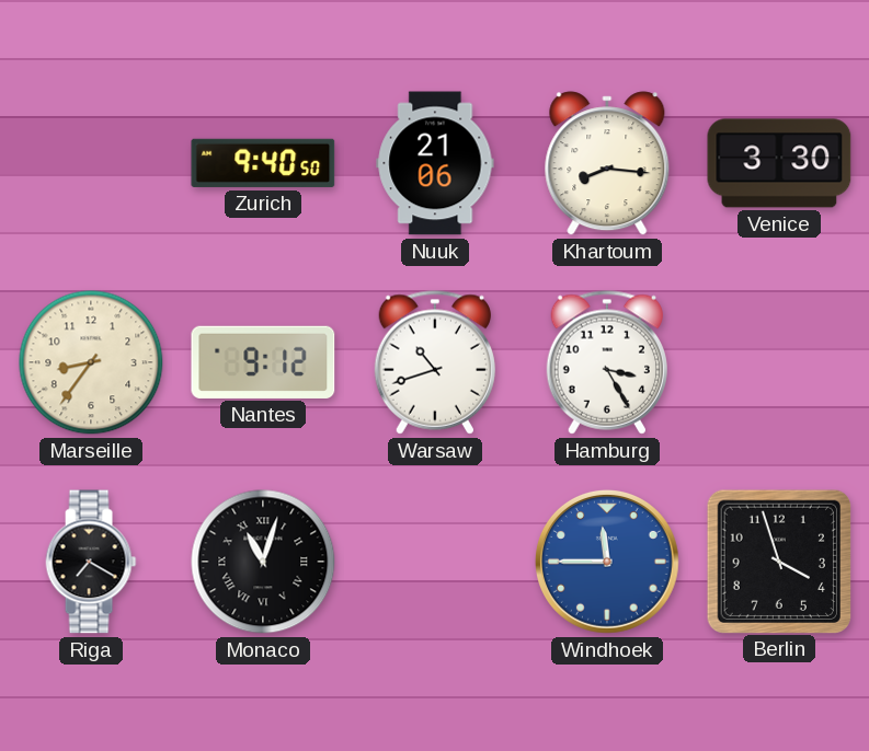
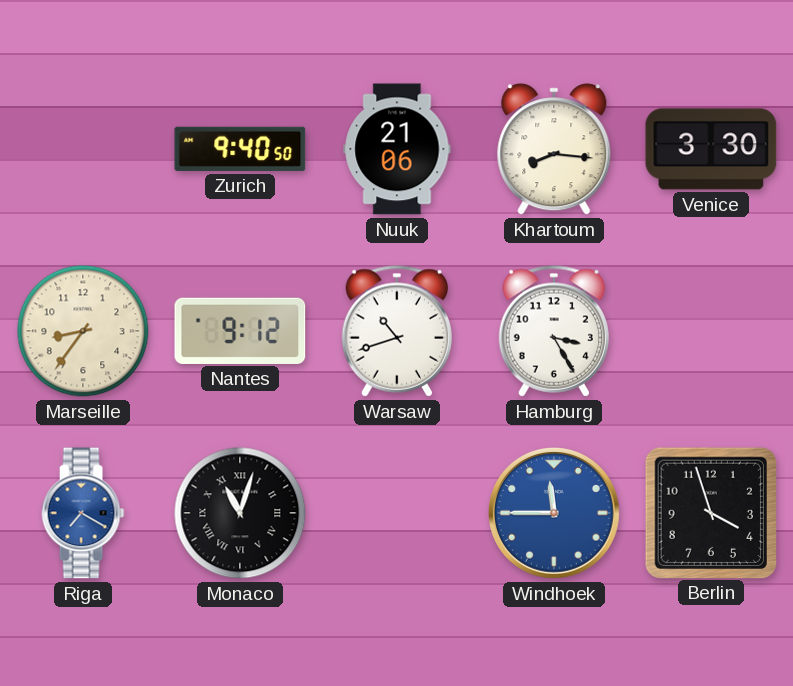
Riga dial: black -> blue
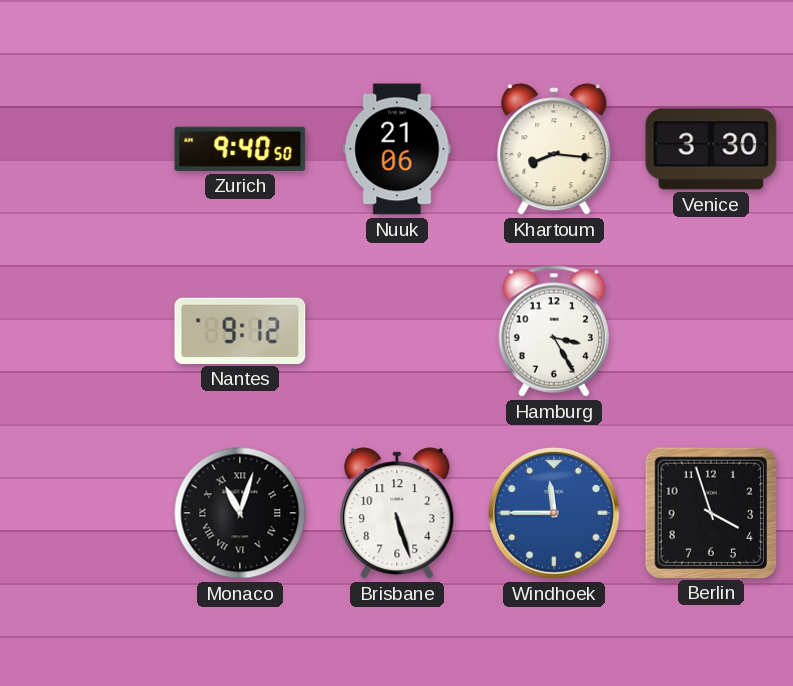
Marseille: 8:36 -> none
Warsaw: 10:42 -> none
Riga: 7:20 -> none
Brisbane: none -> 5:27
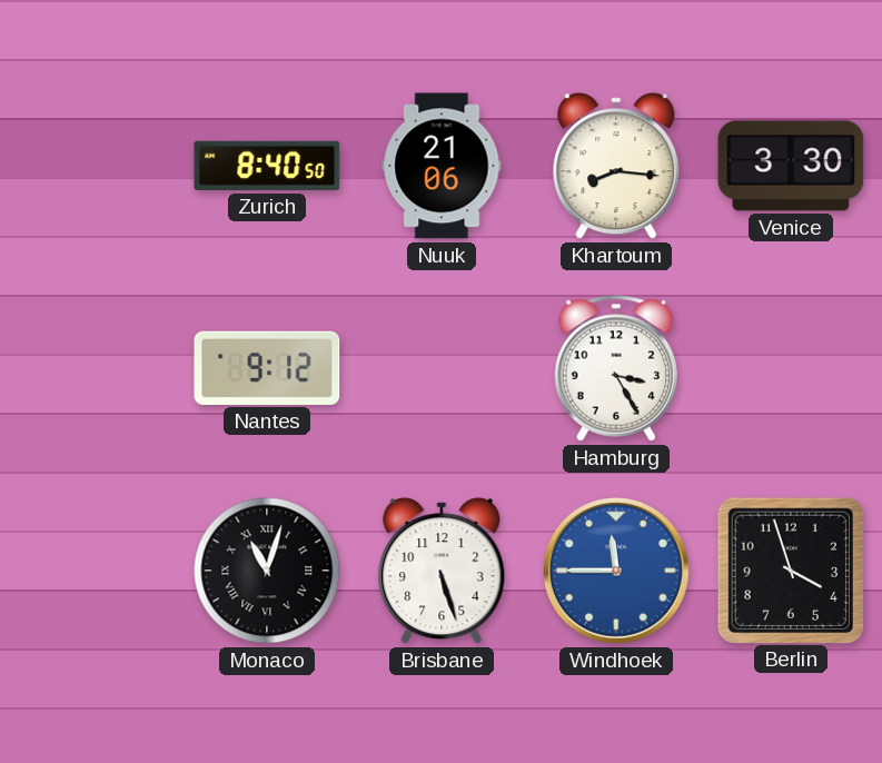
Zurich: 9:40 -> 8:40
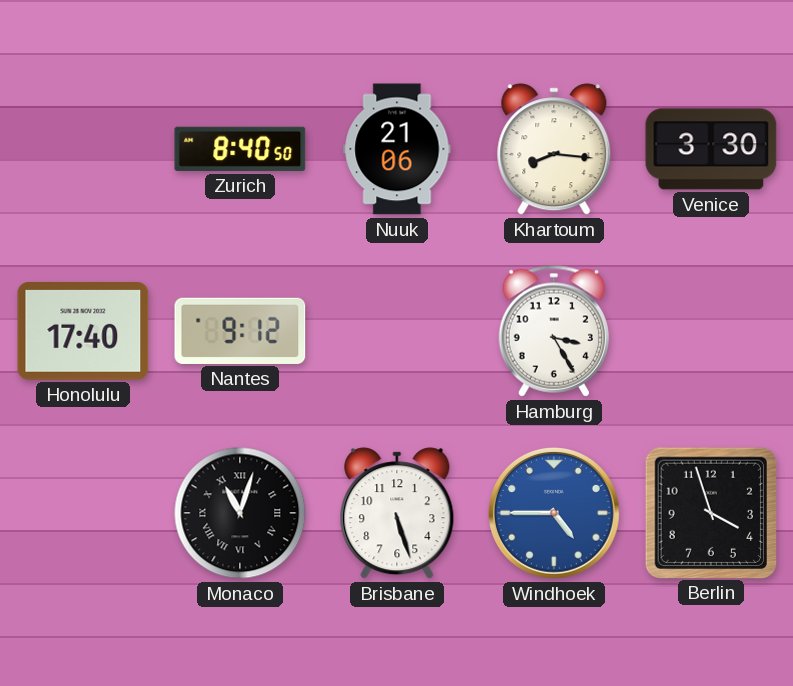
Honolulu: none -> 17:40
Windhoek: 11:45 -> 4:45
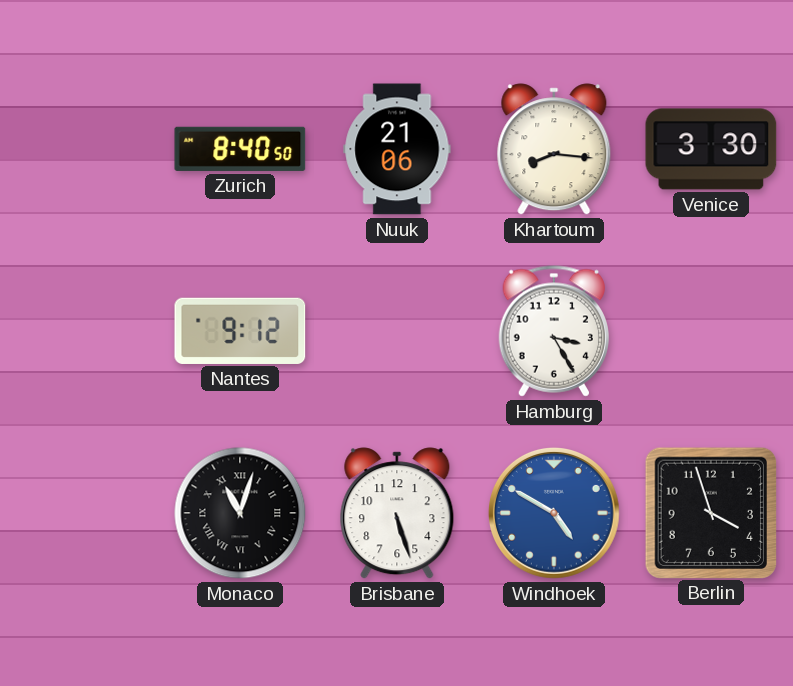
Honolulu: 17:40 -> none
Windhoek: 4:45 -> 4:50
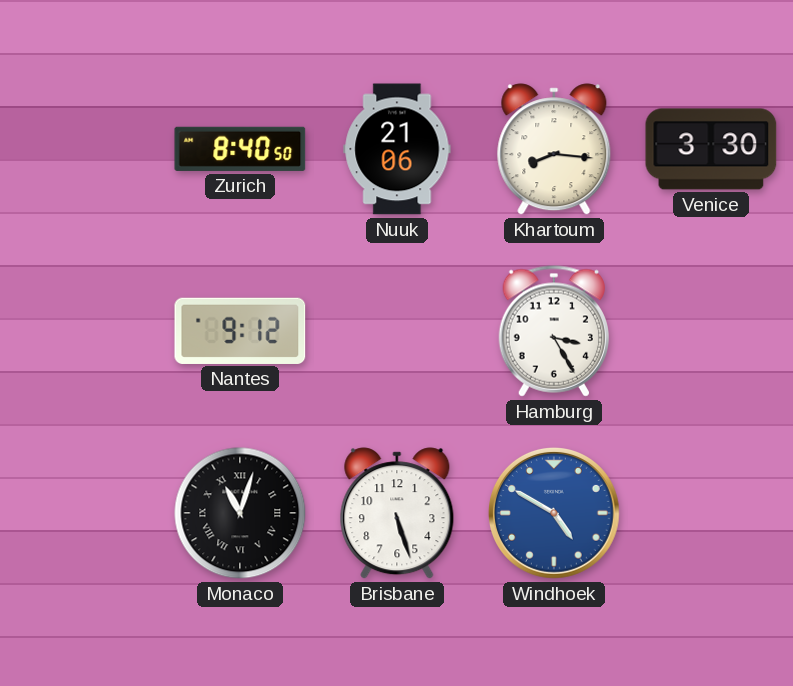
Berlin: 3:57 -> none
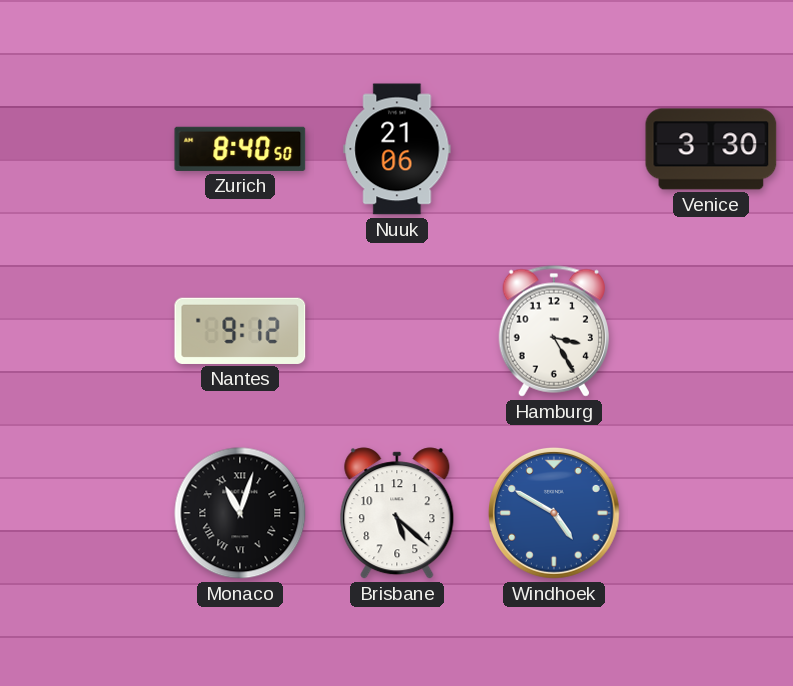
Khartoum: 8:16 -> none
Brisbane: 5:27 -> 5:22
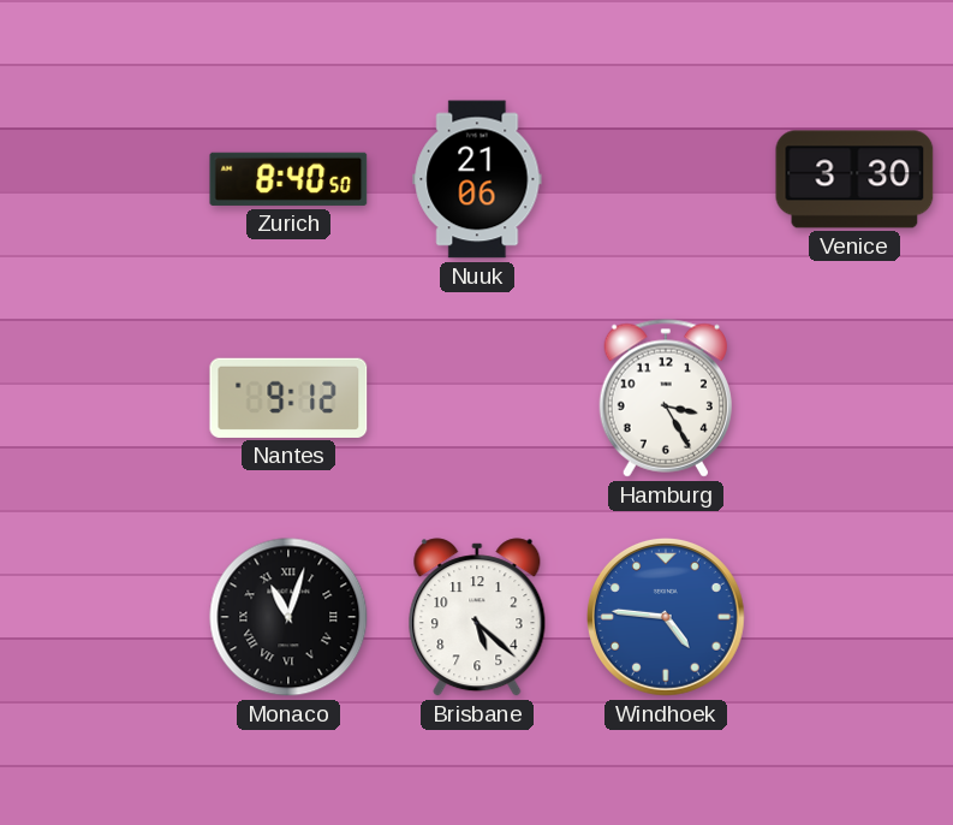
Windhoek: 4:50 -> 4:46
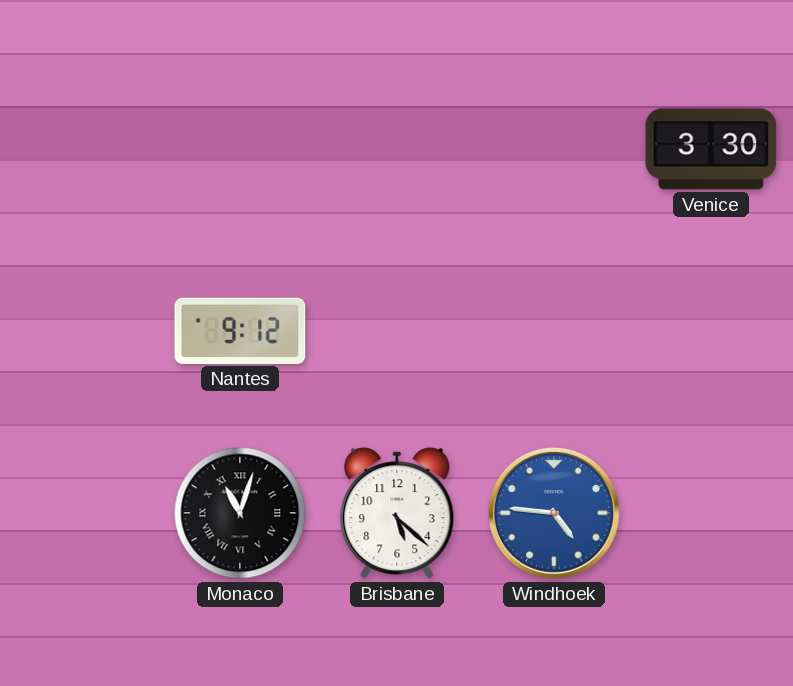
Zurich: 8:40 -> none
Nuuk: 21:06 -> none
Hamburg: 3:25 -> none
